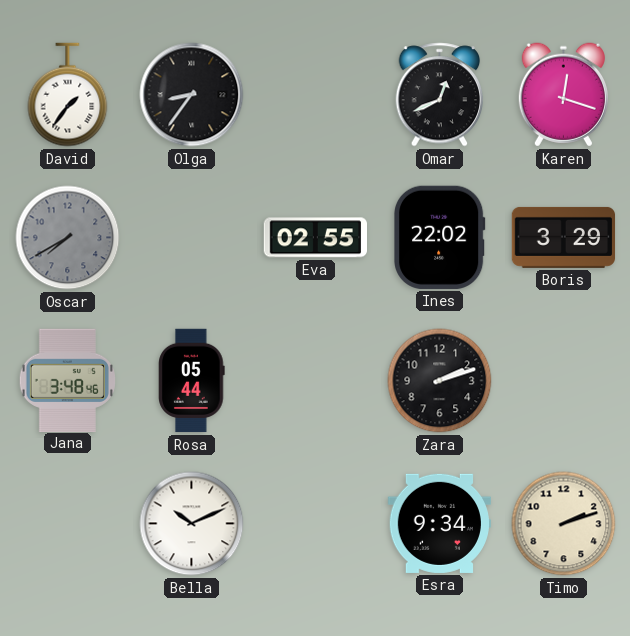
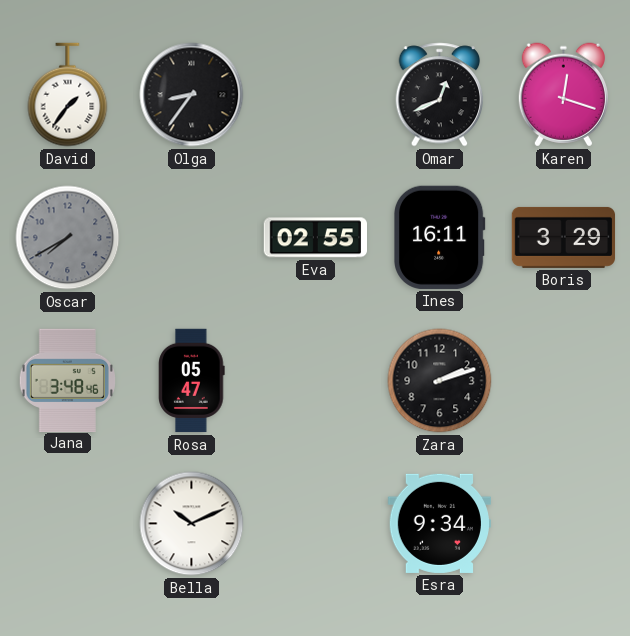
Ines: 22:02 -> 16:11
Rosa: 05:44 -> 05:47
Timo: 2:12 -> none
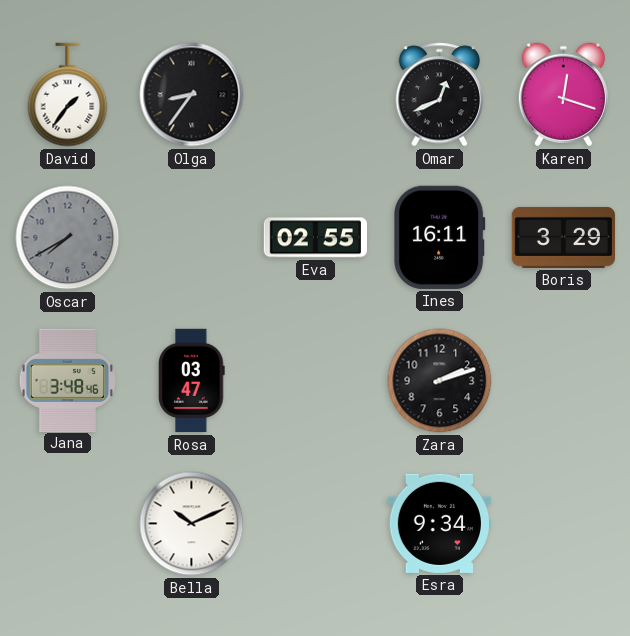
Rosa: 05:47 -> 03:47
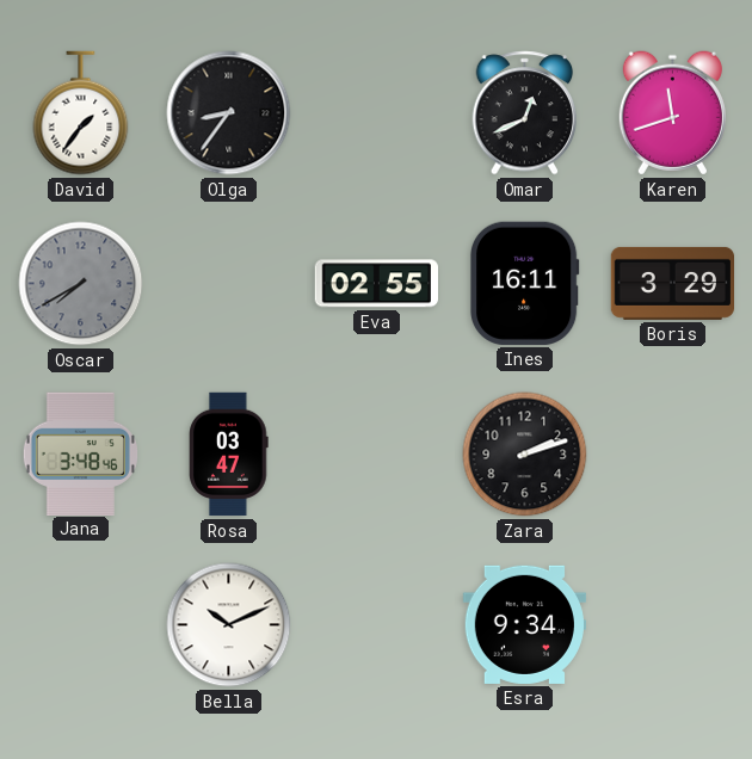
Karen: 12:18 -> 11:42
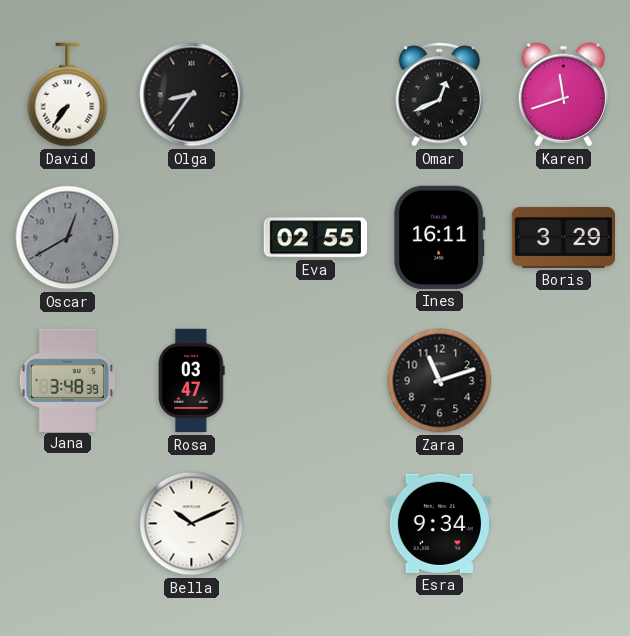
David: 1:36 -> 7:36
Oscar: 7:40 -> 12:40
Jana: 3:48:46 -> 3:48:39
Zara: 2:12 -> 11:12
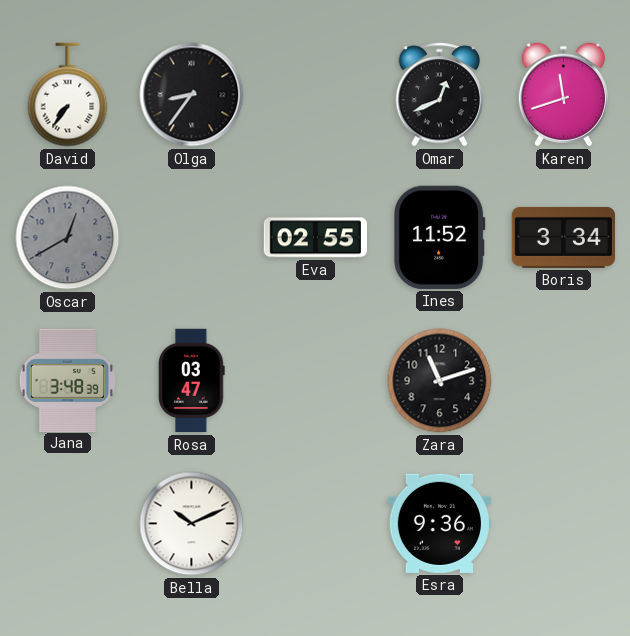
Ines: 16:11 -> 11:52
Boris: 3:29 -> 3:34
Esra: 9:34 -> 9:36
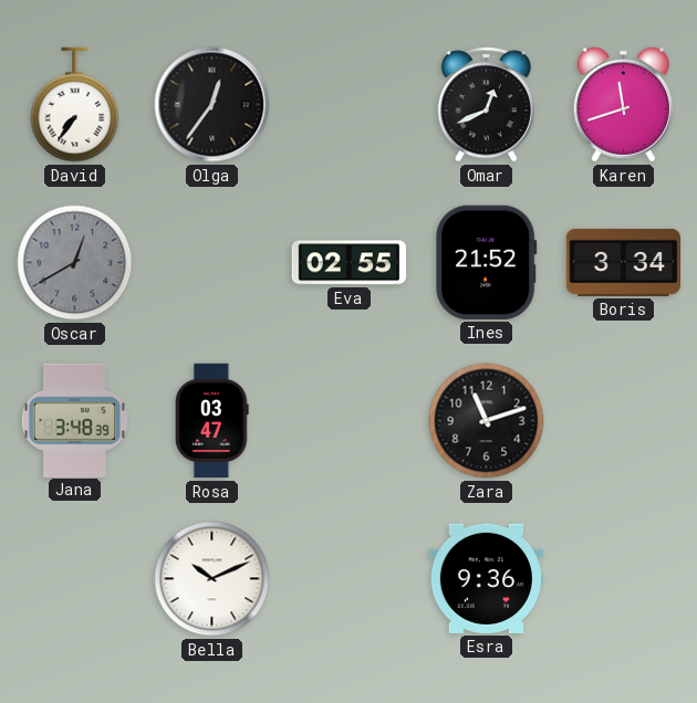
Olga: 8:36 -> 12:36
Ines: 11:52 -> 21:52
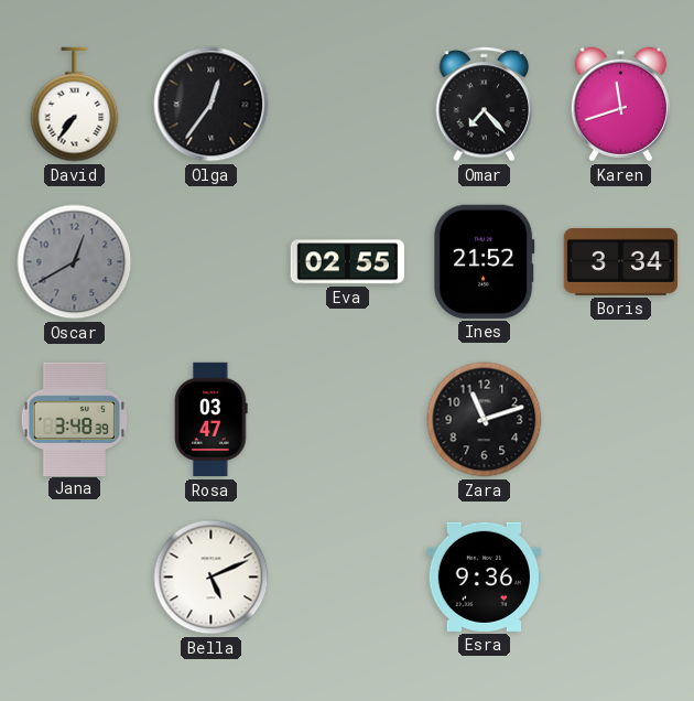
Omar: 12:41 -> 7:23
Bella: 10:11 -> 5:11
